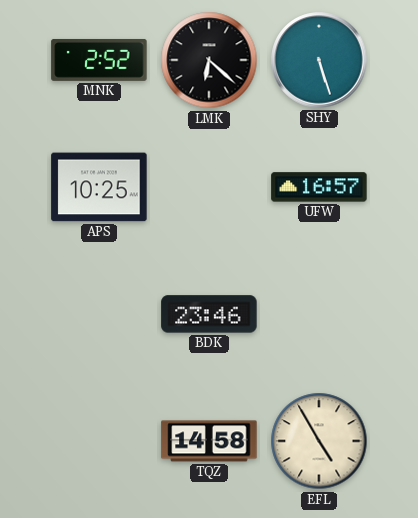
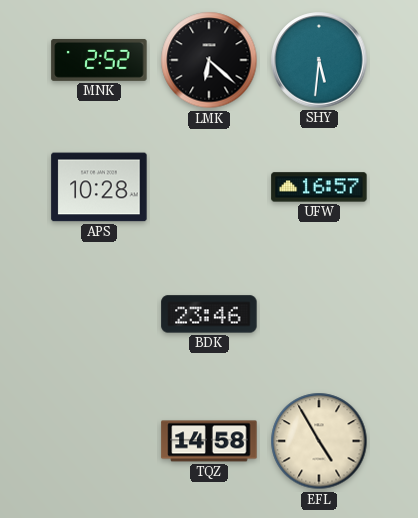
SHY: 5:27 -> 5:31
APS: 10:25 -> 10:28
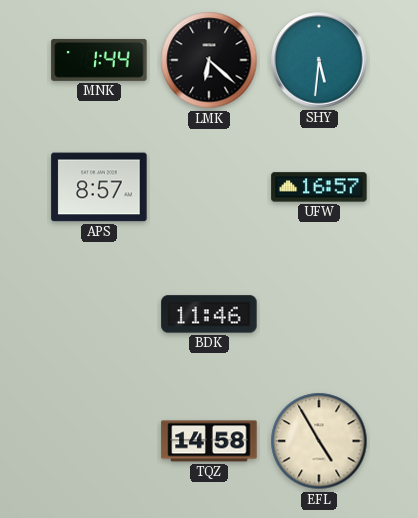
MNK: 2:52 -> 1:44
APS: 10:28 -> 8:57
BDK: 23:46 -> 11:46
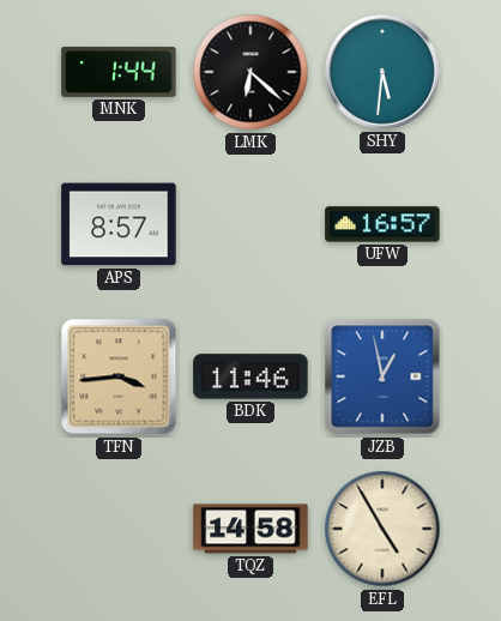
TFN: none -> 3:44
JZB: none -> 12:58
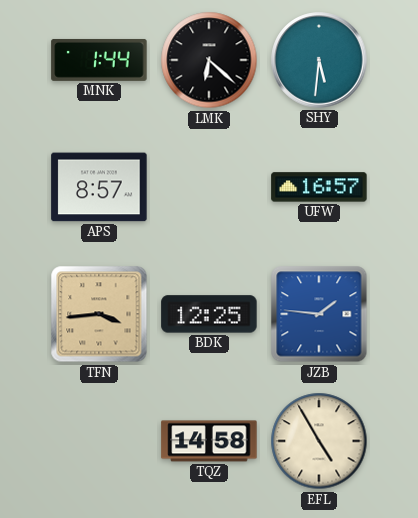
BDK: 11:46 -> 12:25
JZB: 12:58 -> 1:46
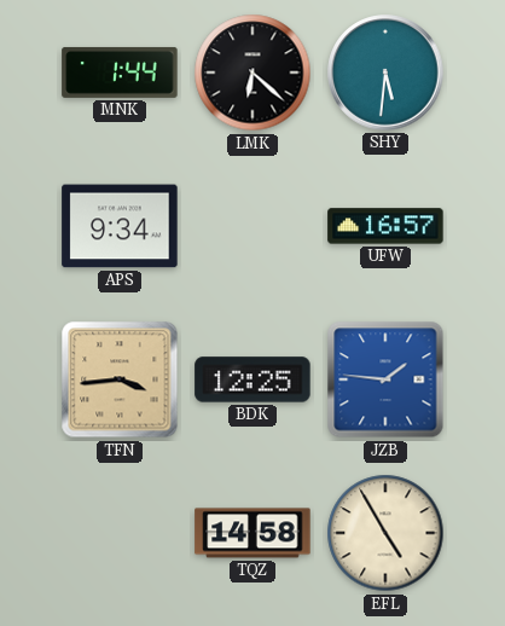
APS: 8:57 -> 9:34
